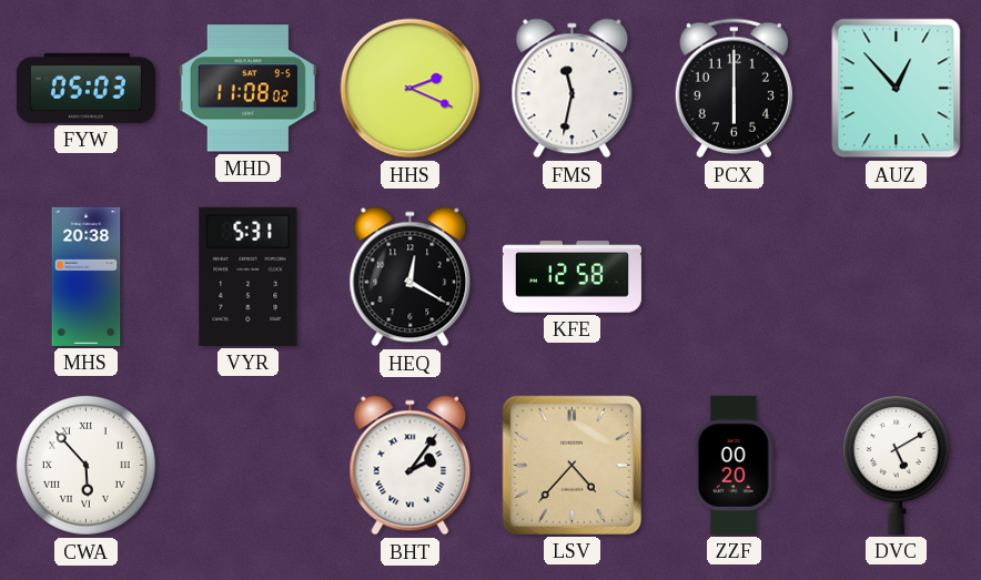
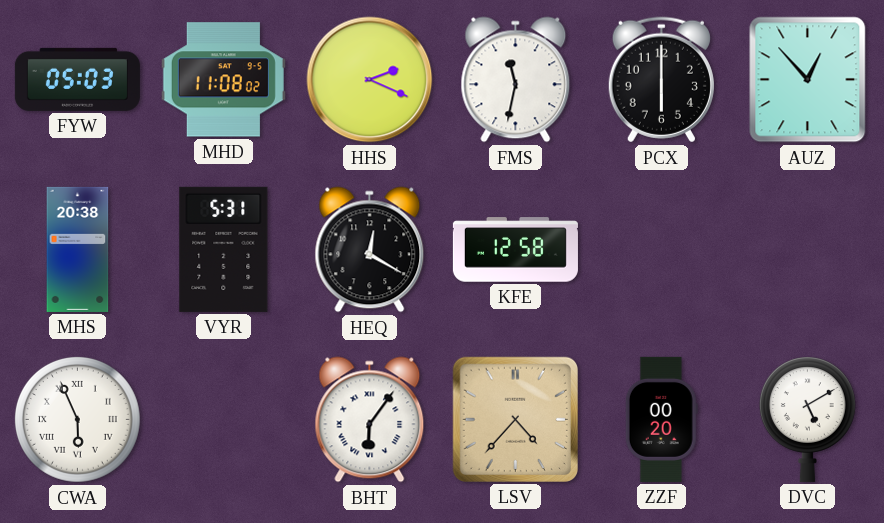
CWA: 5:53 -> 5:56
BHT: 2:06 -> 6:06
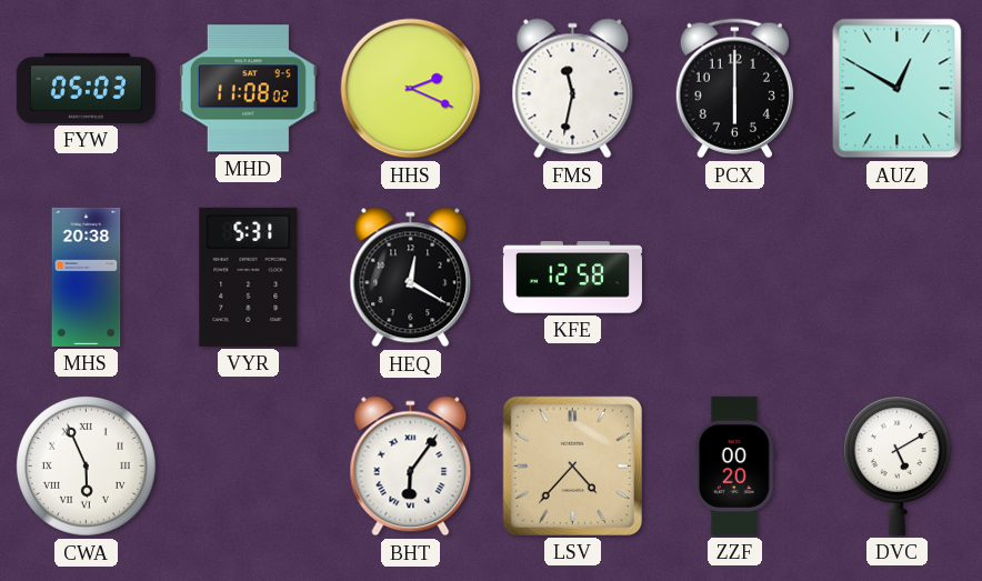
AUZ: 12:53 -> 12:50
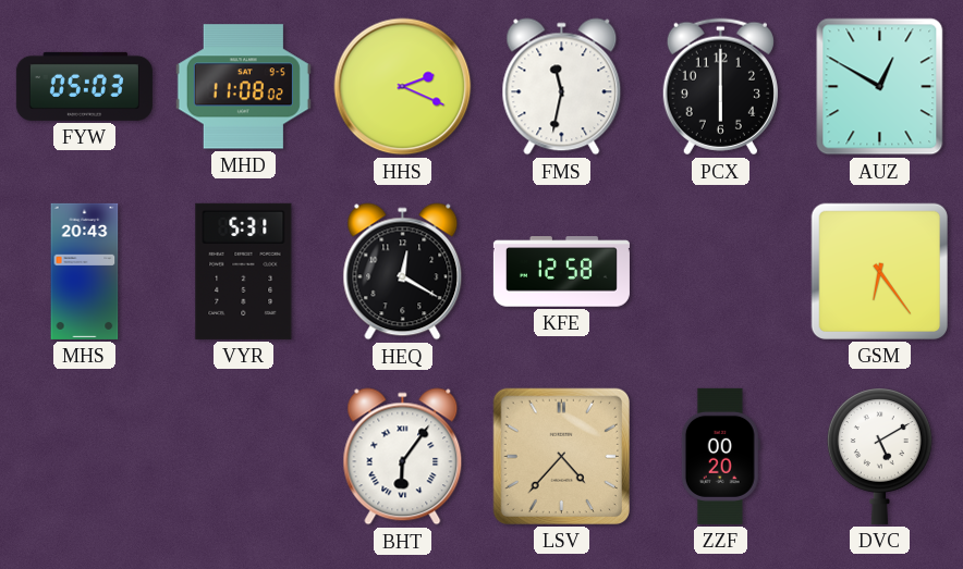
MHS: 20:38 -> 20:43
GSM: none -> 6:24
CWA: 5:56 -> none
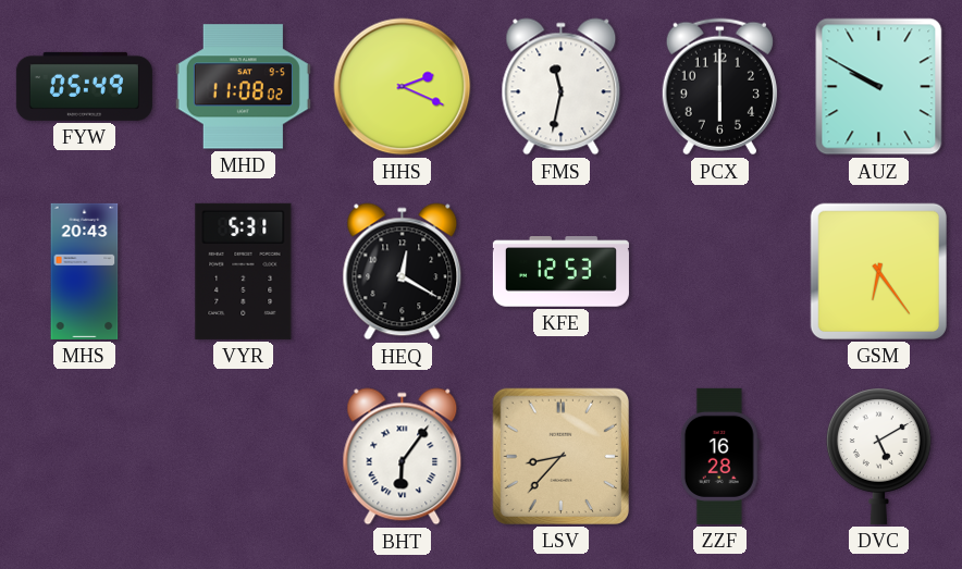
FYW: 05:03 -> 05:49
AUZ: 12:50 -> 9:50
KFE: 12:58 -> 12:53
LSV: 4:37 -> 8:37
ZZF: 00:20 -> 16:28
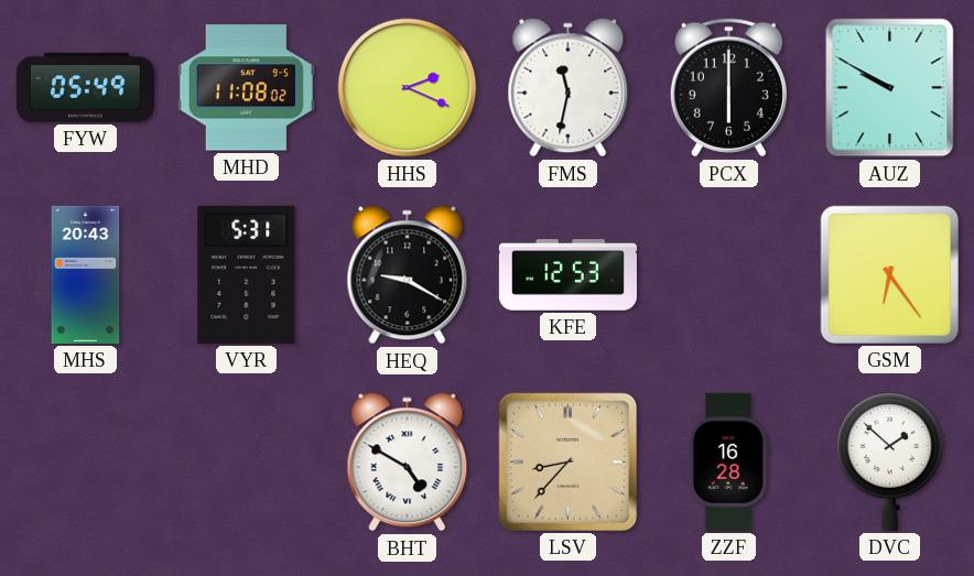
HEQ: 12:20 -> 9:20
BHT: 6:06 -> 4:50
DVC: 5:10 -> 1:52
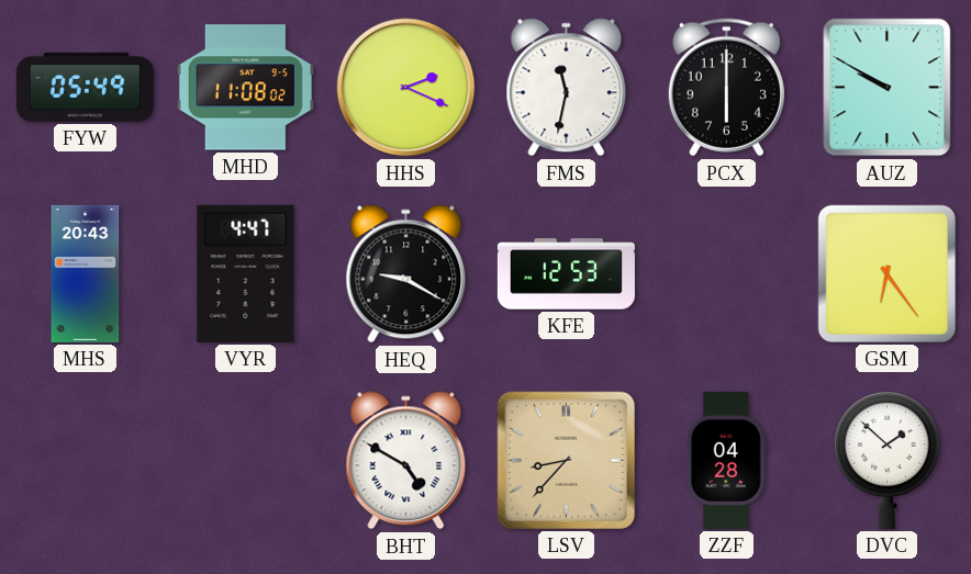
VYR: 5:31 -> 4:47
ZZF: 16:28 -> 04:28
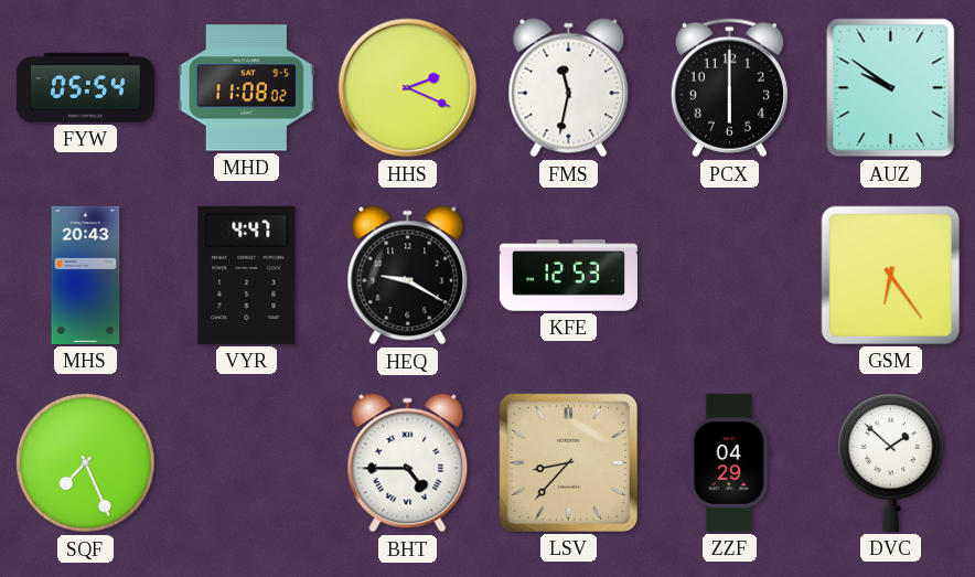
FYW: 05:49 -> 05:54
AUZ: 9:50 -> 9:51
SQF: none -> 7:26
BHT: 4:50 -> 4:45
ZZF: 04:28 -> 04:29
